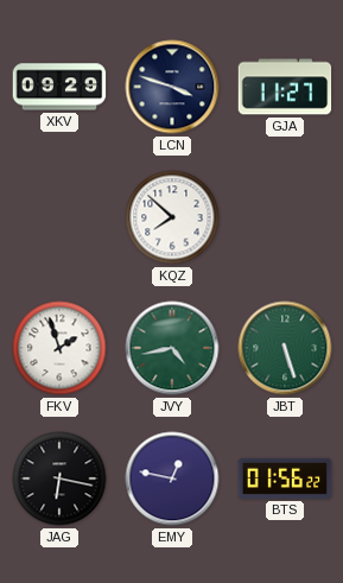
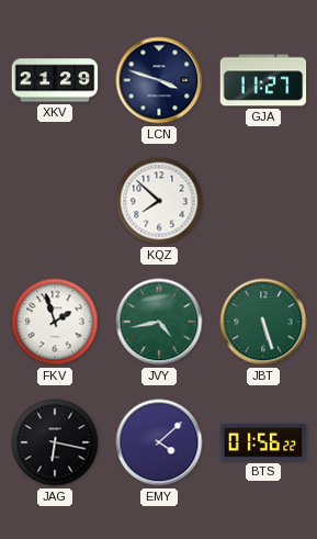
XKV: 09:29 -> 21:29
EMY: 12:47 -> 4:08
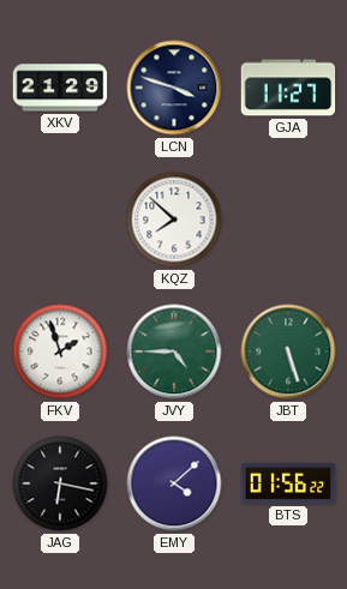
JVY: 4:43 -> 4:45
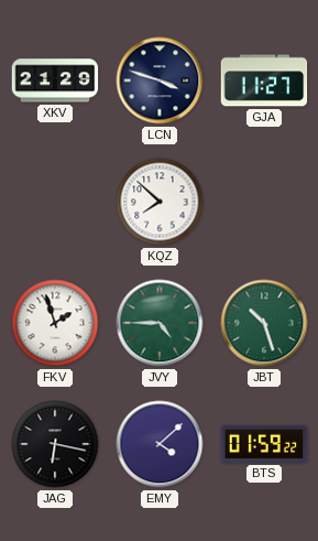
JBT: 5:27 -> 10:27
BTS: 01:56 -> 01:59
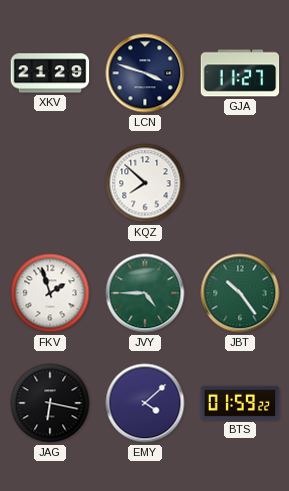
JBT: 10:27 -> 10:24
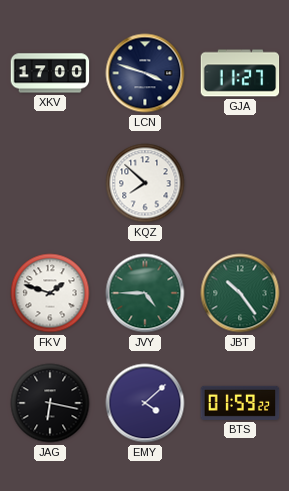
XKV: 21:29 -> 17:00
FKV: 1:57 -> 1:48
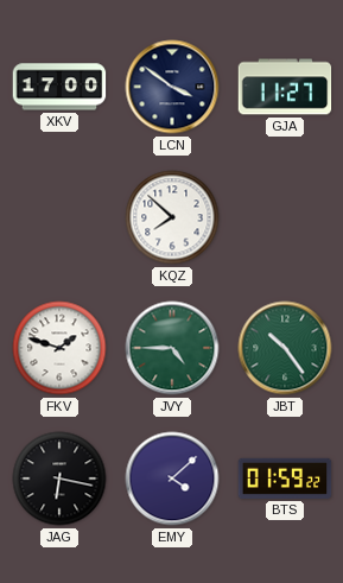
LCN: 3:48 -> 3:51
